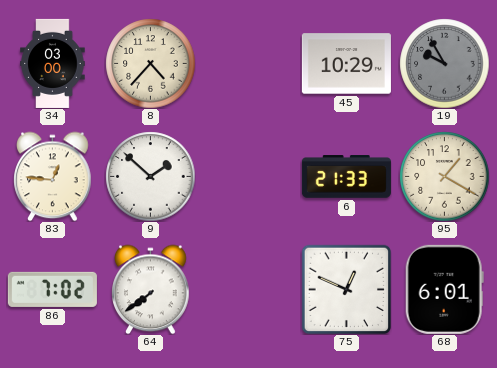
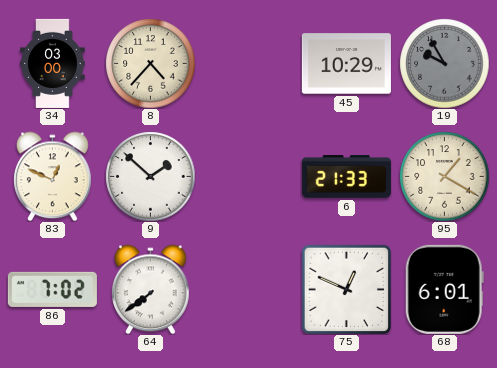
83: 12:46 -> 12:49
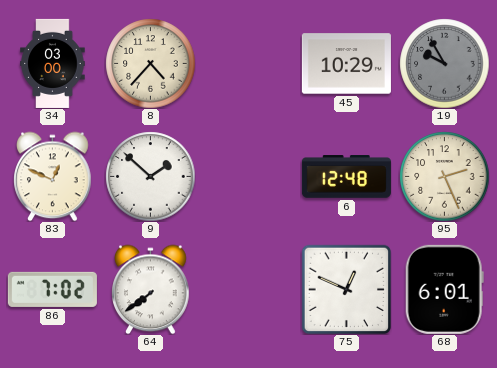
6: 21:33 -> 12:48
95: 1:20 -> 2:26
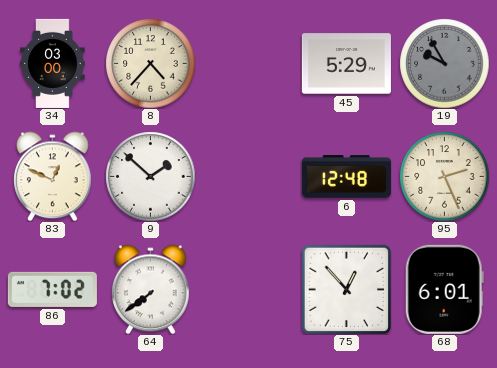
45: 10:29 -> 5:29
75: 12:49 -> 12:53
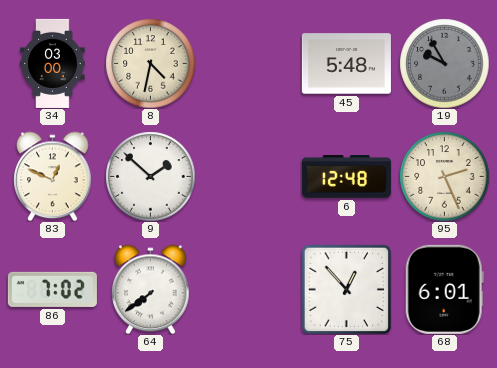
8: 4:37 -> 4:32
45: 5:29 -> 5:48
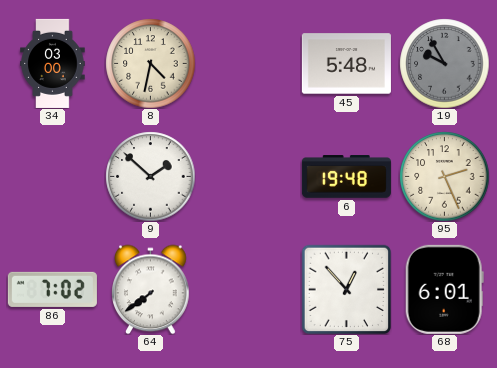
83: 12:49 -> none
6: 12:48 -> 19:48
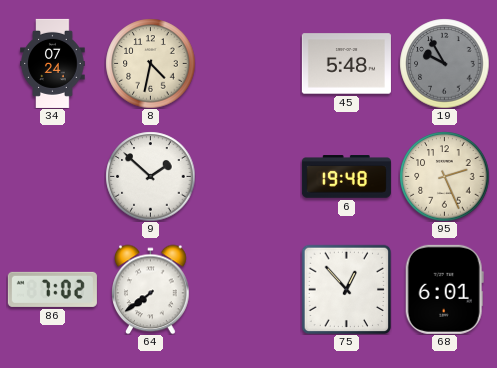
34: 03:00 -> 07:24
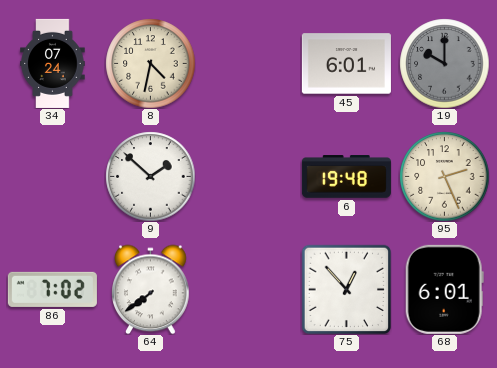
45: 5:48 -> 6:01
19: 9:55 -> 10:00
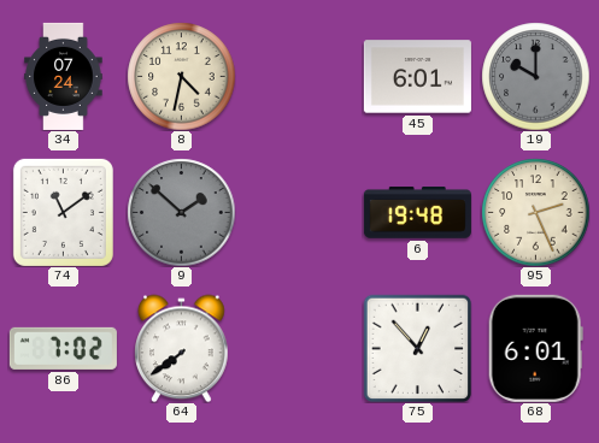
74: none -> 11:09
9 dial: white -> grey
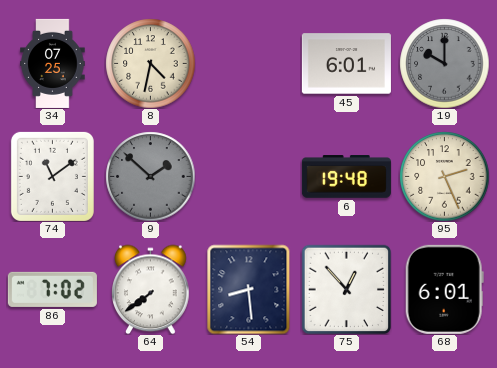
34: 07:24 -> 07:25
54: none -> 8:29
